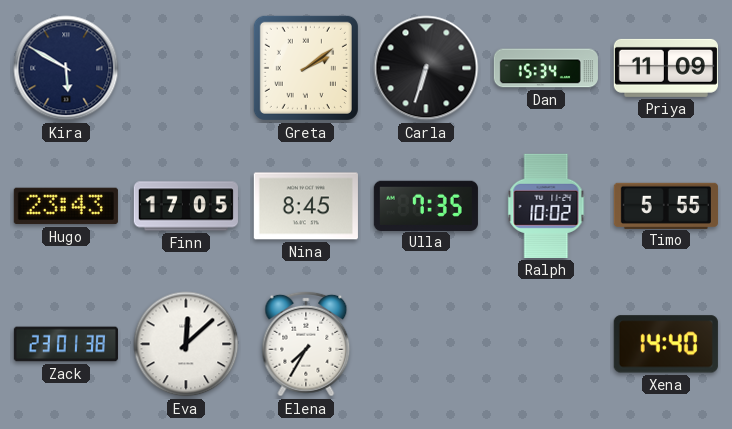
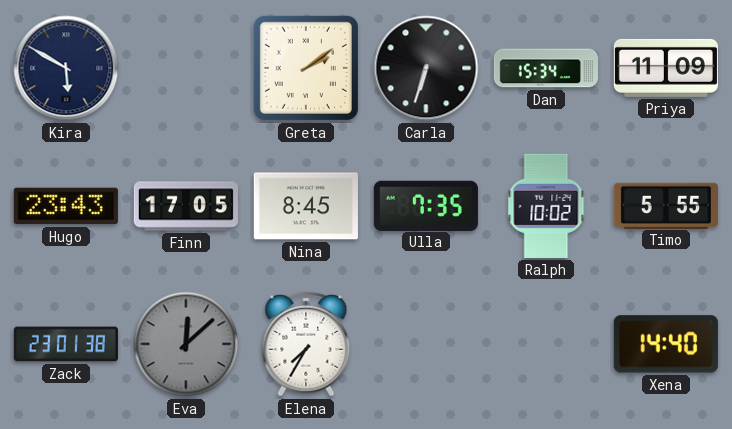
Eva dial: white -> grey
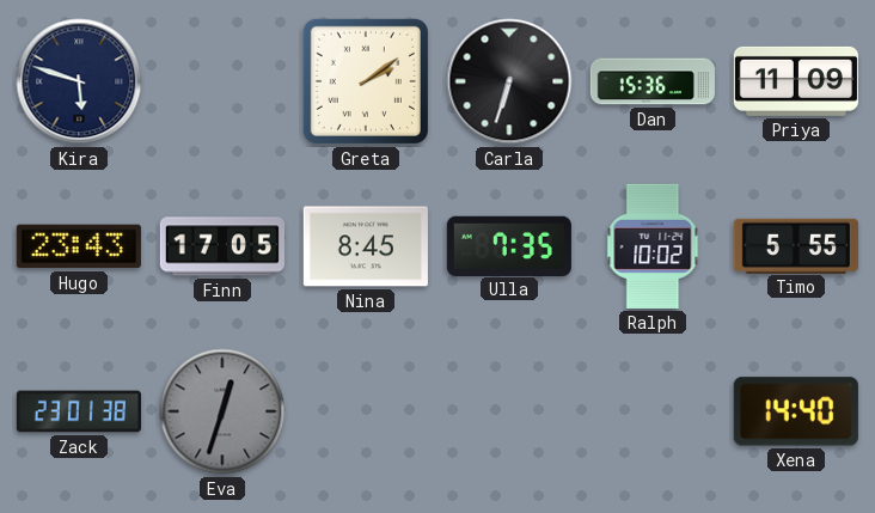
Kira: 5:50 -> 5:48
Dan: 15:34 -> 15:36
Eva: 12:08 -> 12:33
Elena: 7:35 -> none
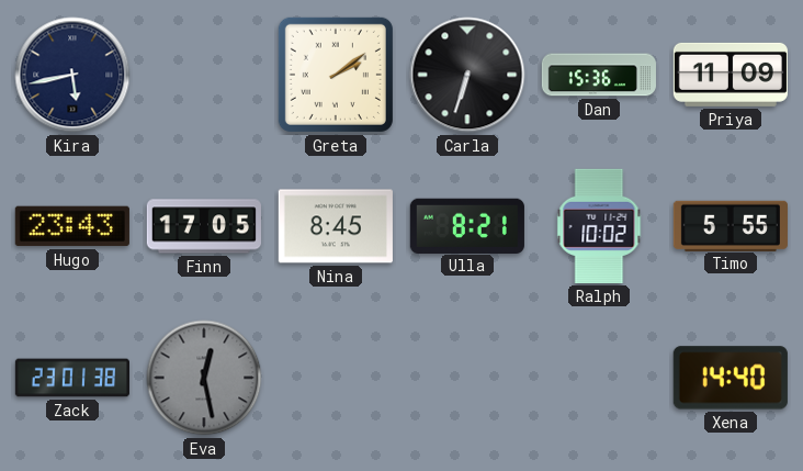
Kira: 5:48 -> 5:43
Ulla: 7:35 -> 8:21
Eva: 12:33 -> 12:28
